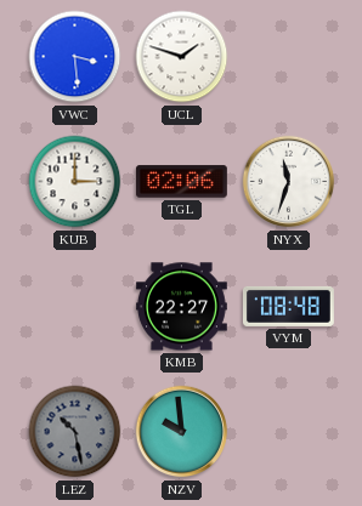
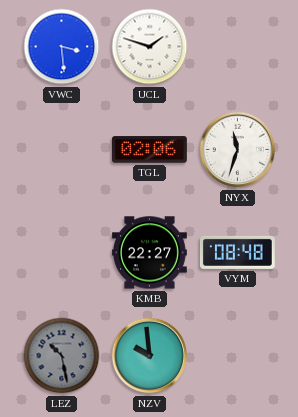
KUB: 3:00 -> none
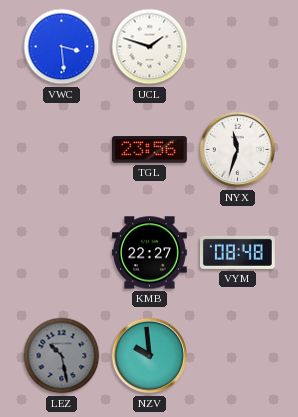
TGL: 02:06 -> 23:56
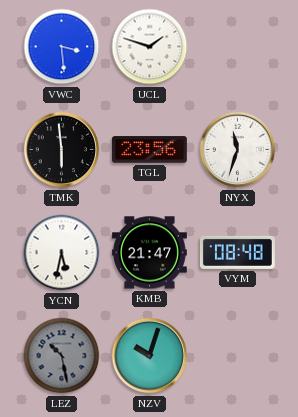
TMK: none -> 5:59
YCN: none -> 5:32
KMB: 22:27 -> 21:47
NZV: 9:59 -> 10:03
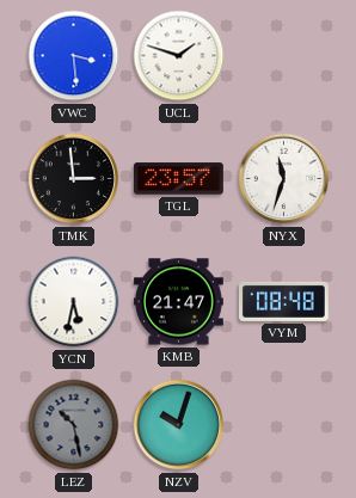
TMK: 5:59 -> 2:59
TGL: 23:56 -> 23:57
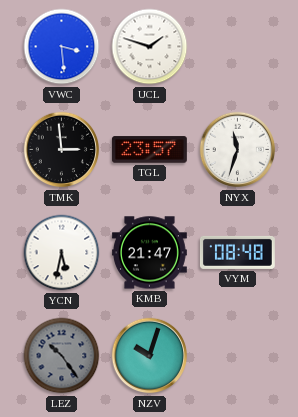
LEZ: 10:28 -> 10:24
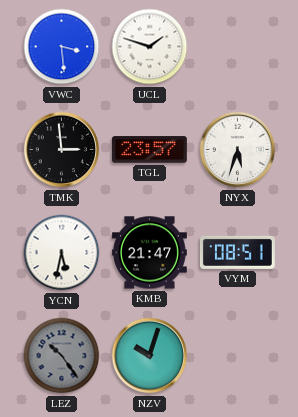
NYX: 11:33 -> 5:33
VYM: 08:48 -> 08:51
